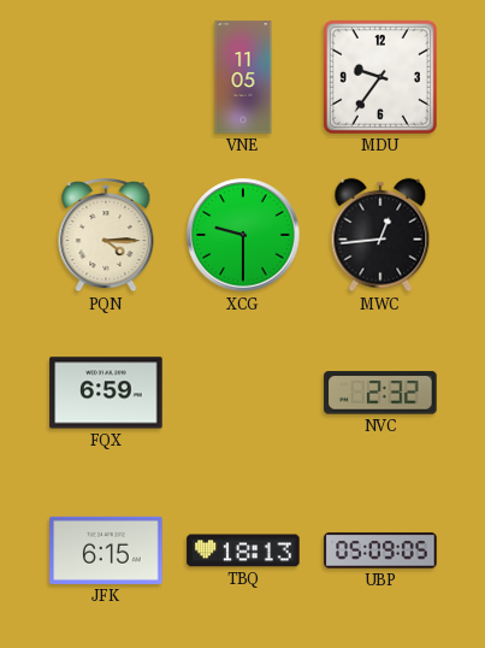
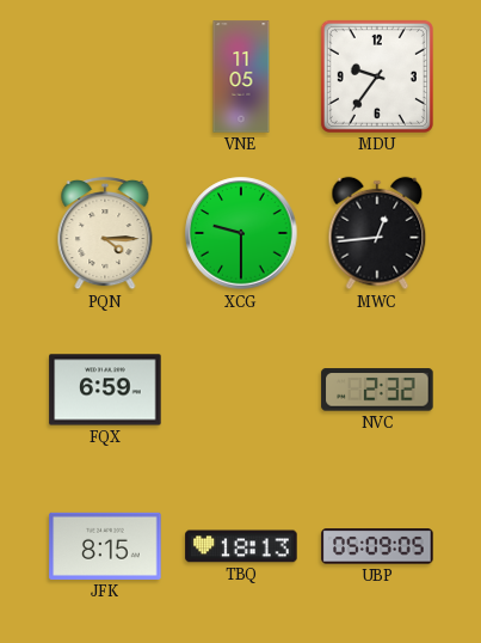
JFK: 6:15 -> 8:15
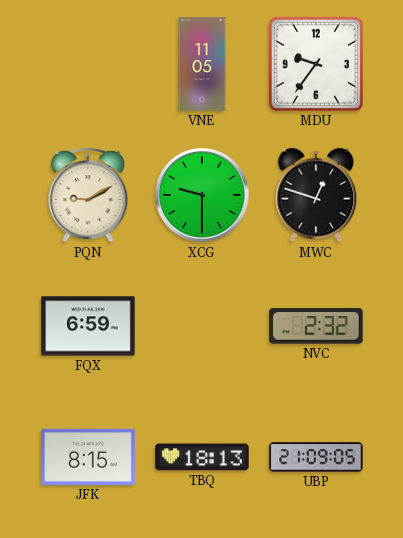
PQN: 4:15 -> 9:10
MWC: 12:44 -> 12:48
UBP: 05:09 -> 21:09
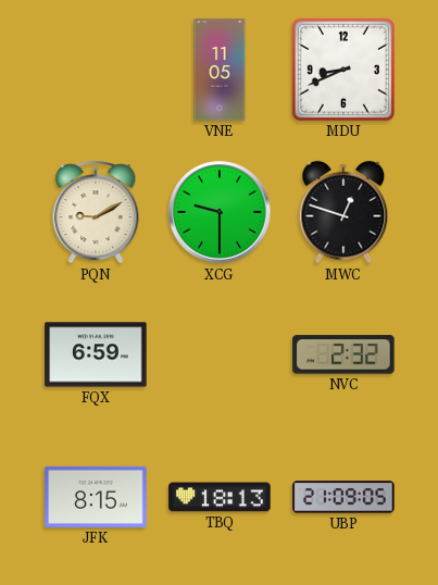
MDU: 9:36 -> 8:41
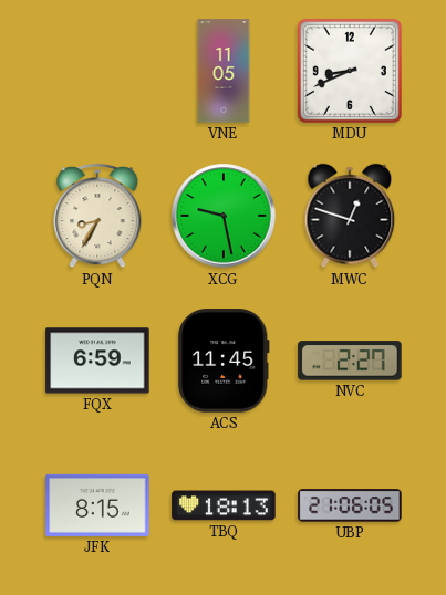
PQN: 9:10 -> 8:35
XCG: 9:30 -> 9:28
ACS: none -> 11:45
NVC: 2:32 -> 2:27
UBP: 21:09 -> 21:06
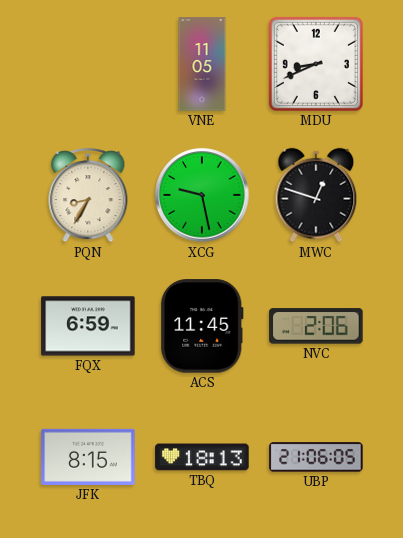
NVC: 2:27 -> 2:06
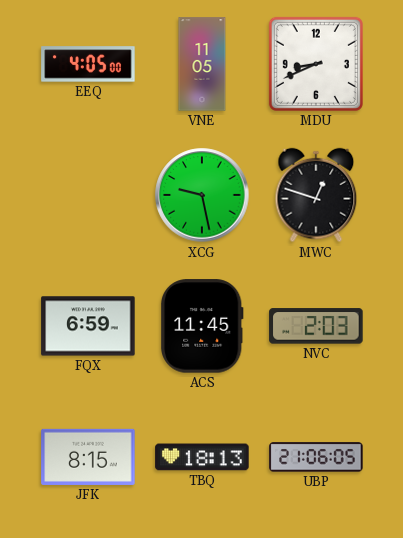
EEQ: none -> 4:05
PQN: 8:35 -> none
NVC: 2:06 -> 2:03
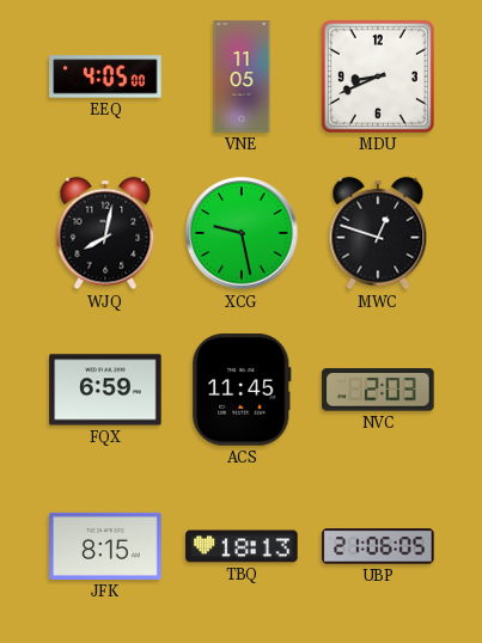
WJQ: none -> 8:02
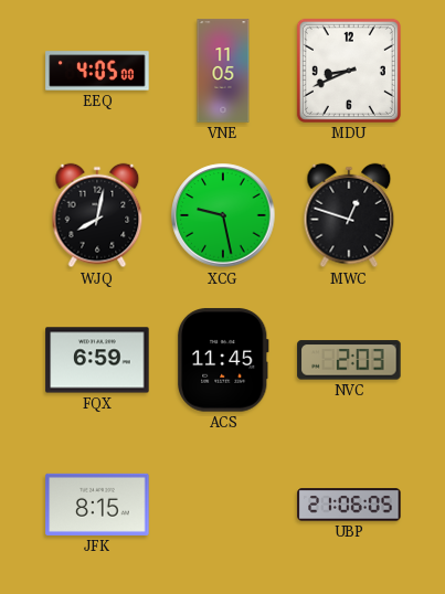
TBQ: 18:13 -> none
